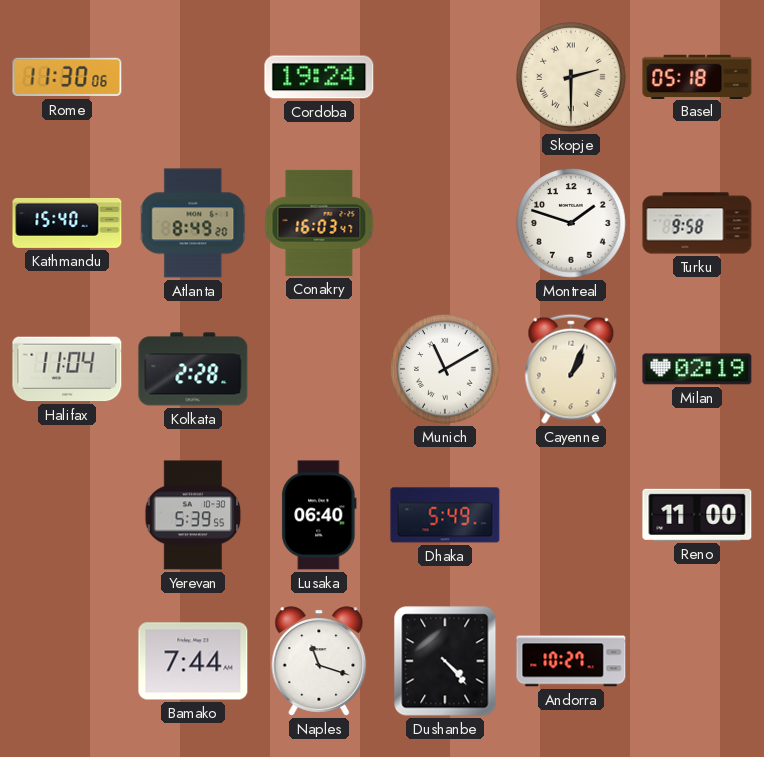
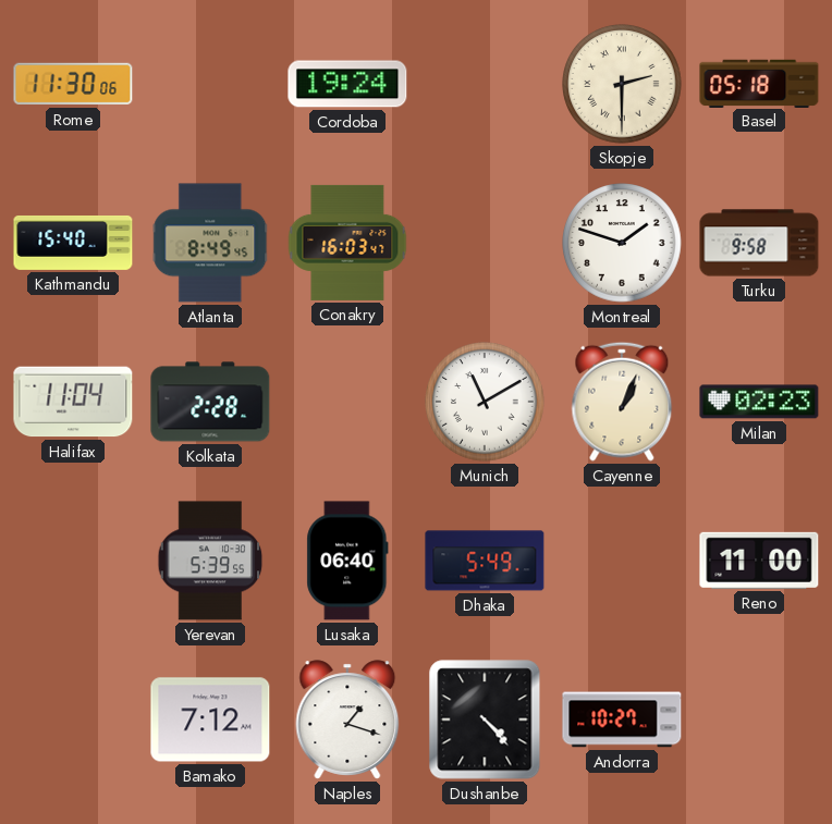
Atlanta: 8:49:20 -> 8:49:45
Milan: 02:19 -> 02:23
Bamako: 7:44 -> 7:12
Naples: 11:18 -> 1:18
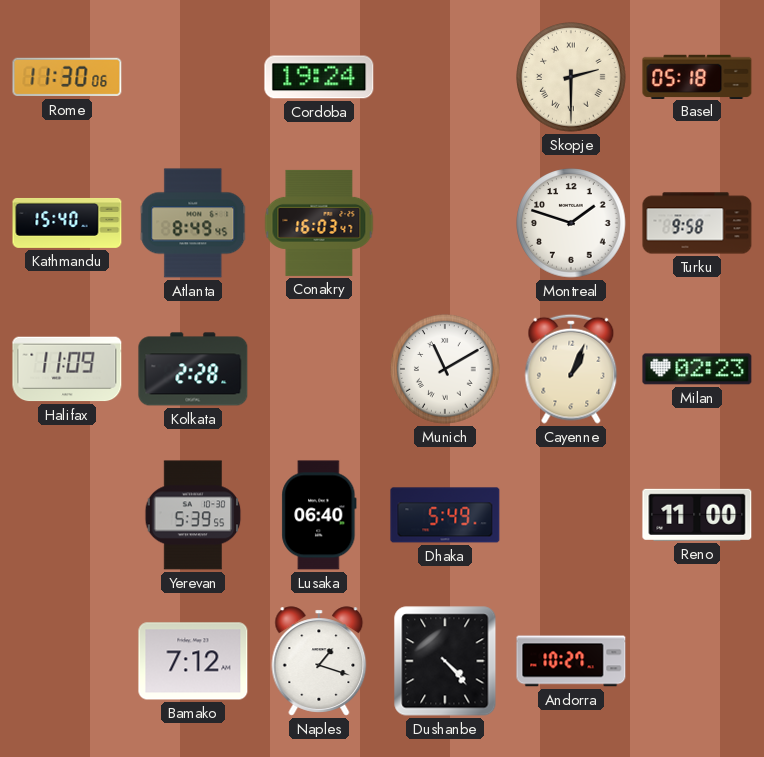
Halifax: 11:04 -> 11:09
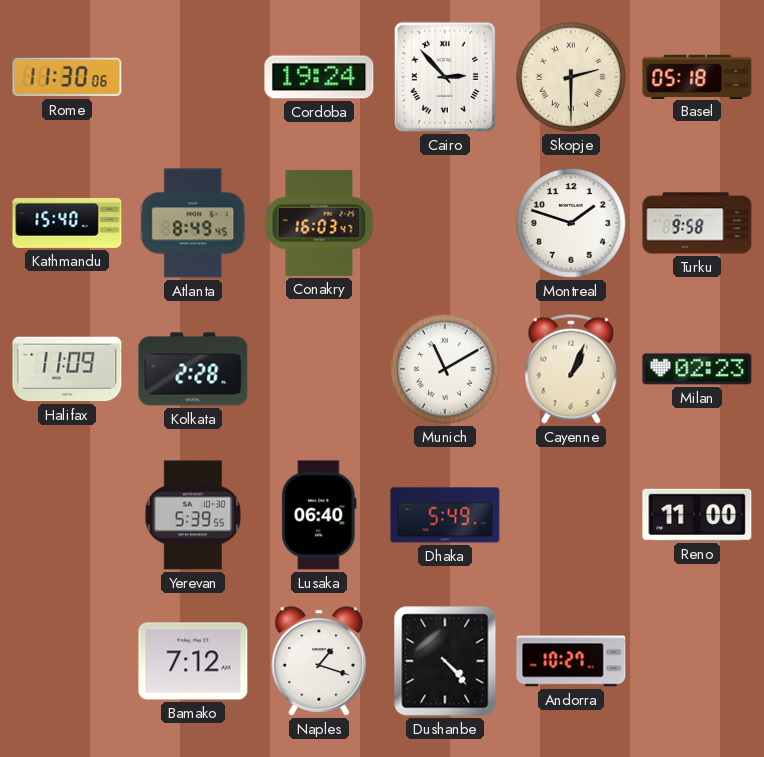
Cairo: none -> 2:53
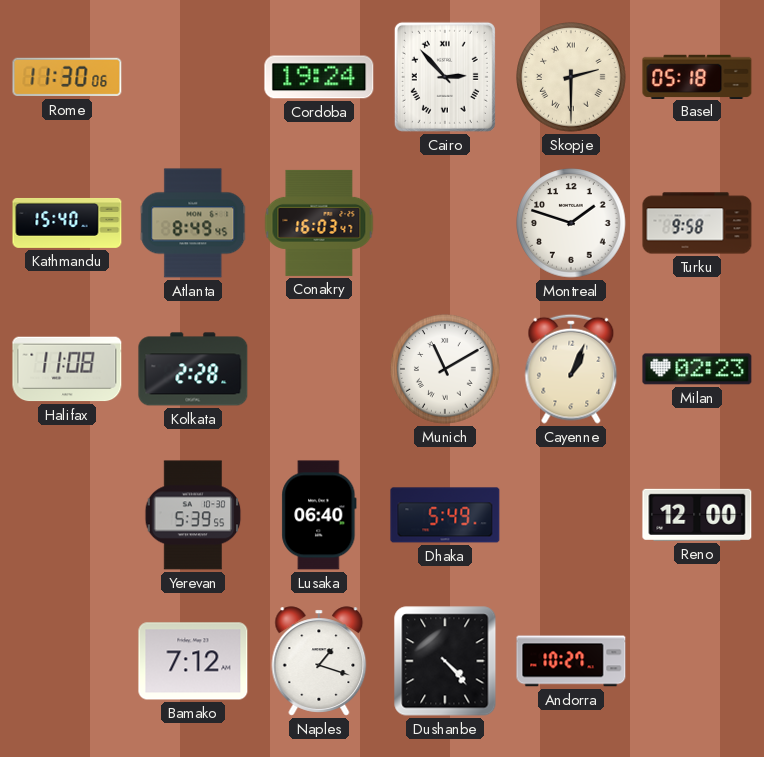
Halifax: 11:09 -> 11:08
Reno: 11:00 -> 12:00
